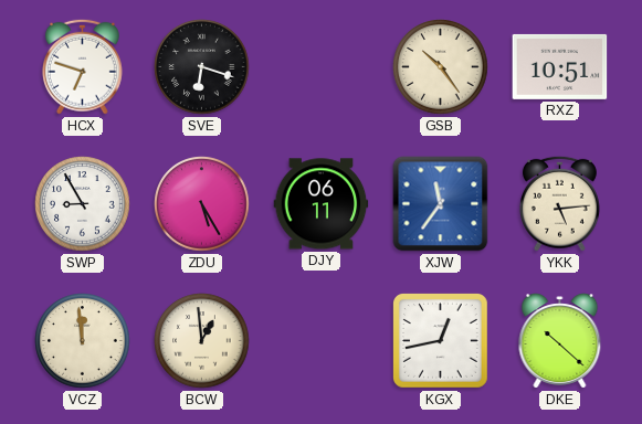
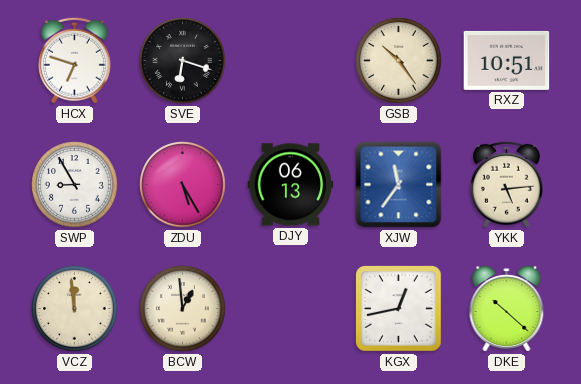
DJY: 06:11 -> 06:13
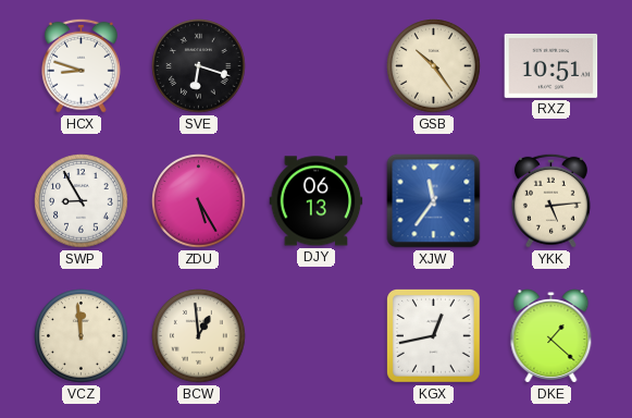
HCX: 6:48 -> 8:48
DKE: 10:22 -> 1:22
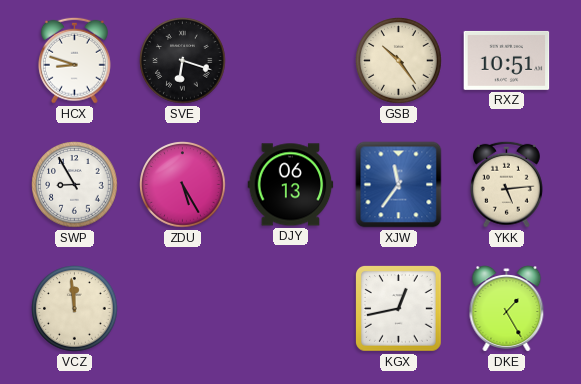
BCW: 12:59 -> none
DKE: 1:22 -> 1:25
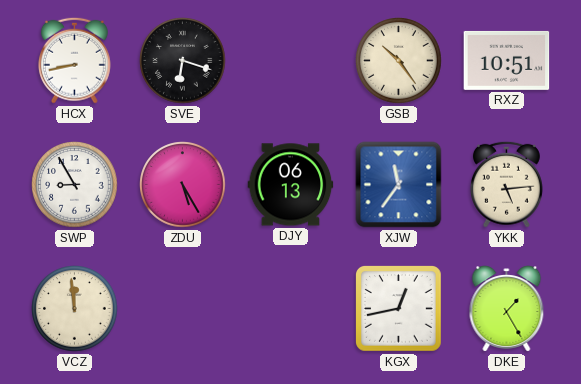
HCX: 8:48 -> 8:43
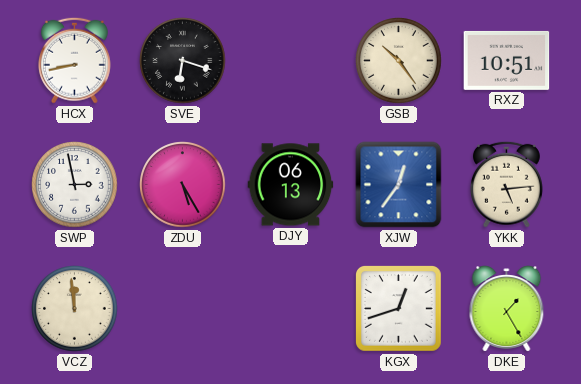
SWP: 8:55 -> 2:58
XJW: 11:36 -> 12:36
KGX: 12:43 -> 12:42
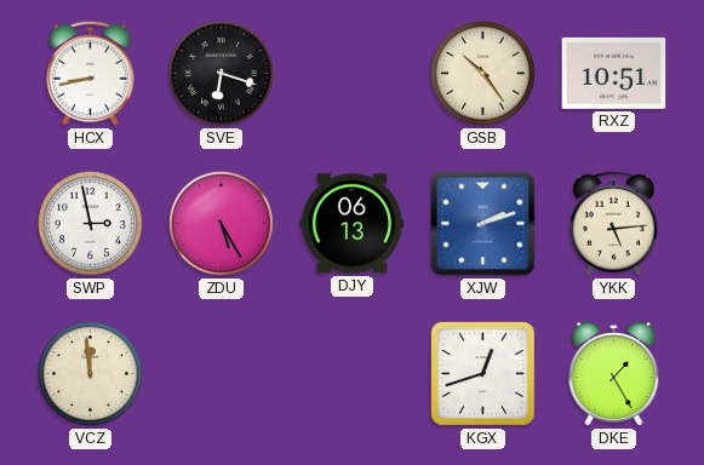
XJW: 12:36 -> 2:12
